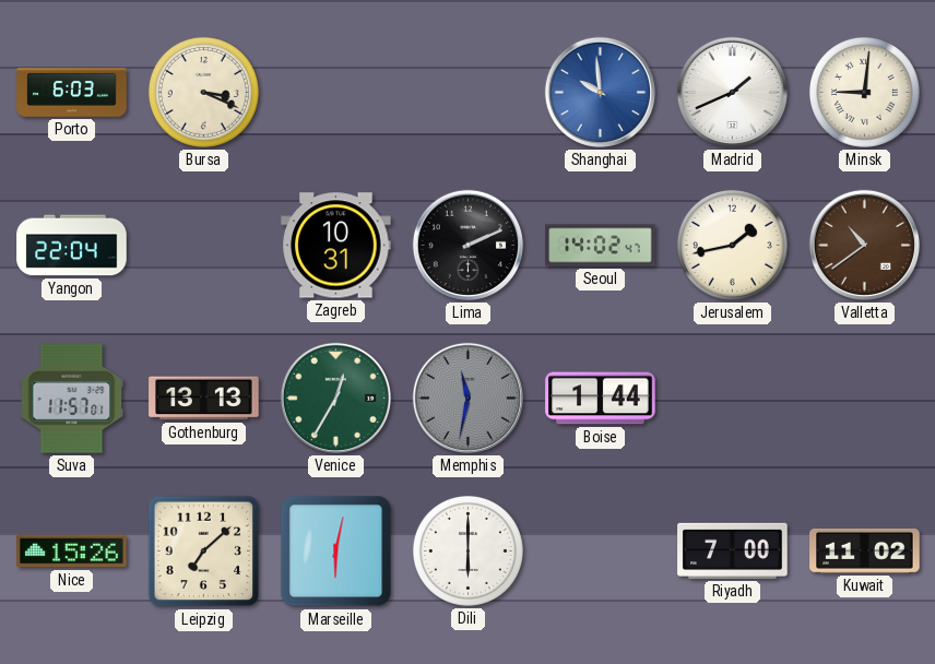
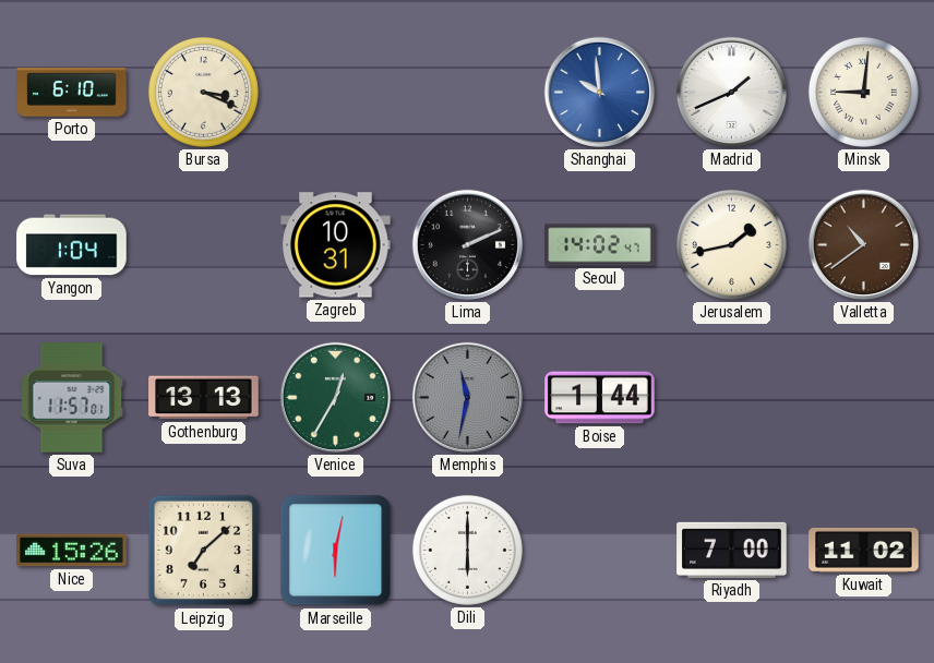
Porto: 6:03 -> 6:10
Yangon: 22:04 -> 1:04
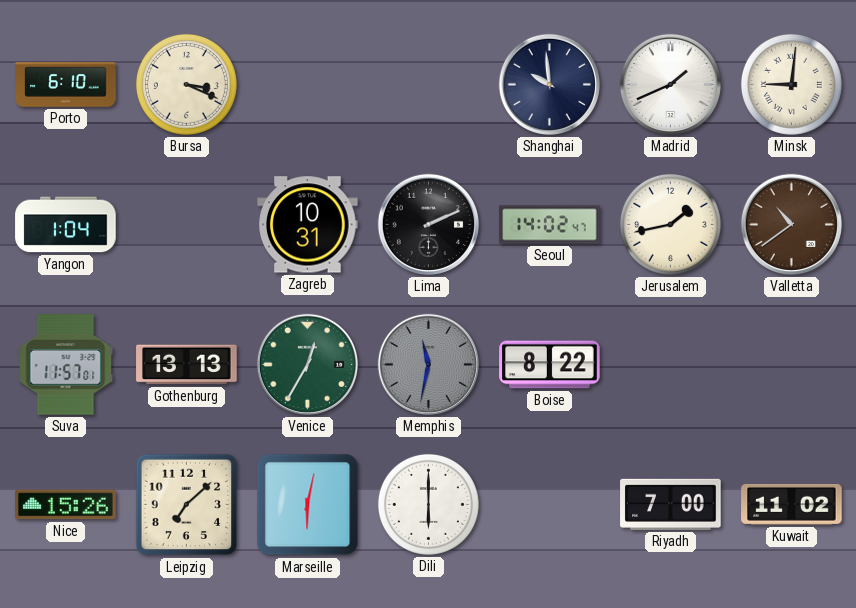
Shanghai dial: blue -> navy
Boise: 1:44 -> 8:22
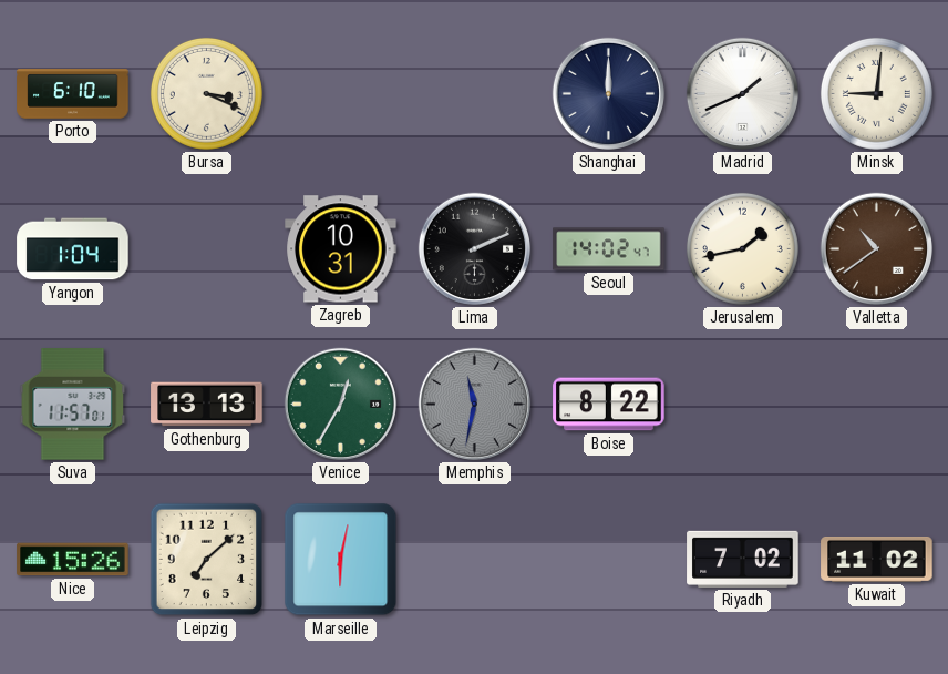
Shanghai: 9:59 -> 12:00
Dili: 6:00 -> none
Riyadh: 7:00 -> 7:02
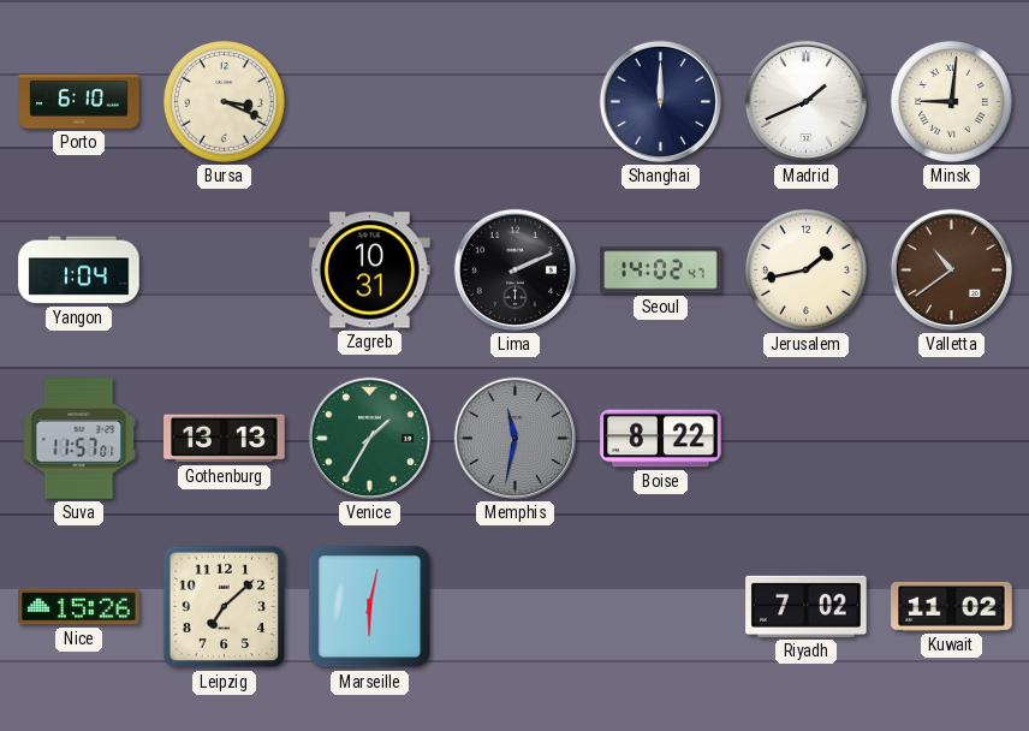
Venice: 12:35 -> 1:35
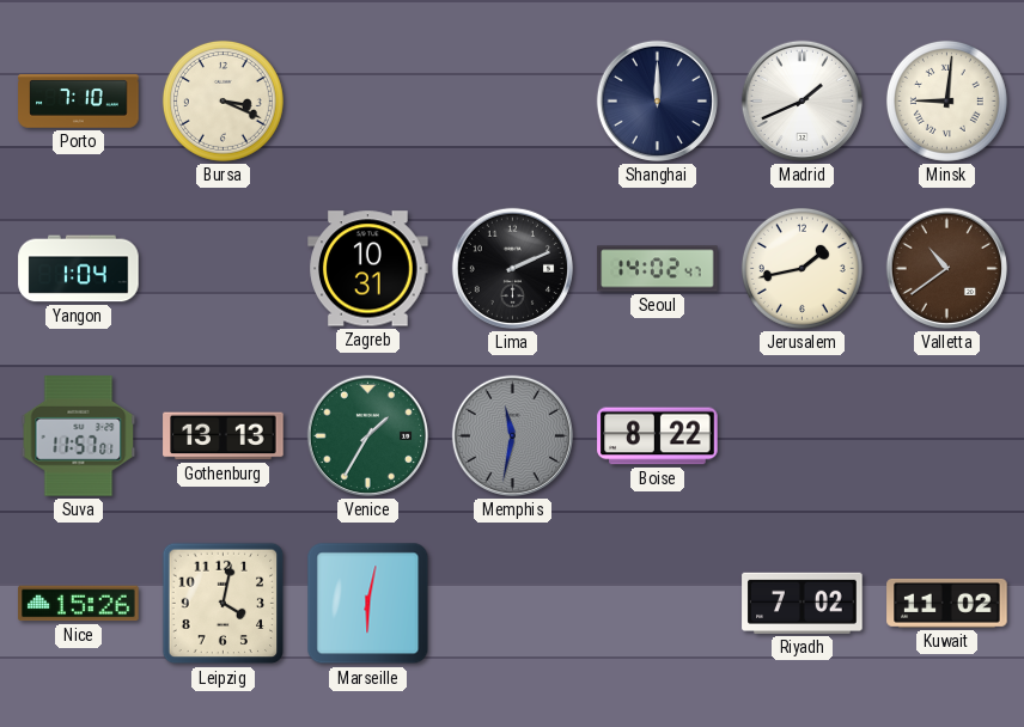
Porto: 6:10 -> 7:10
Leipzig: 7:08 -> 4:02
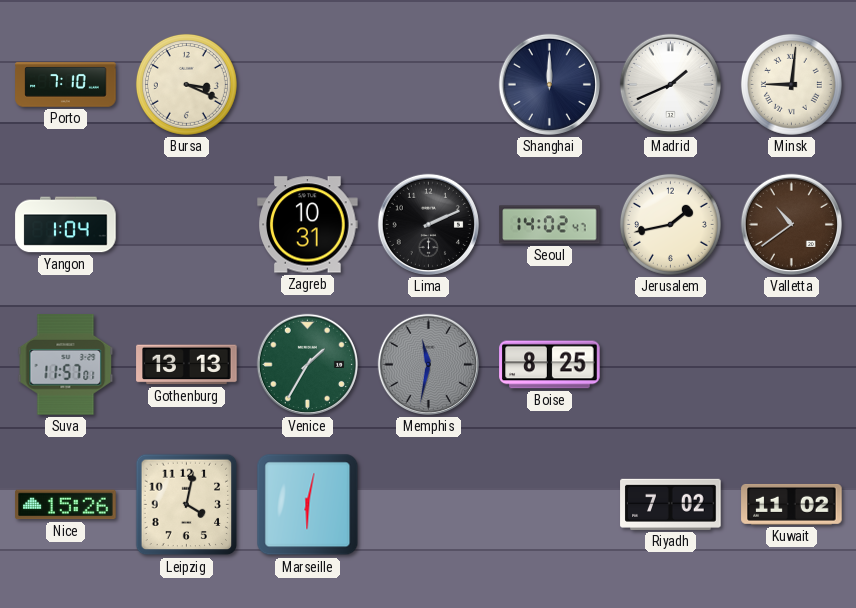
Boise: 8:22 -> 8:25
